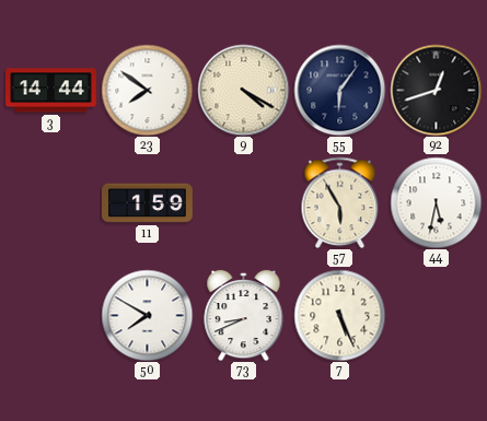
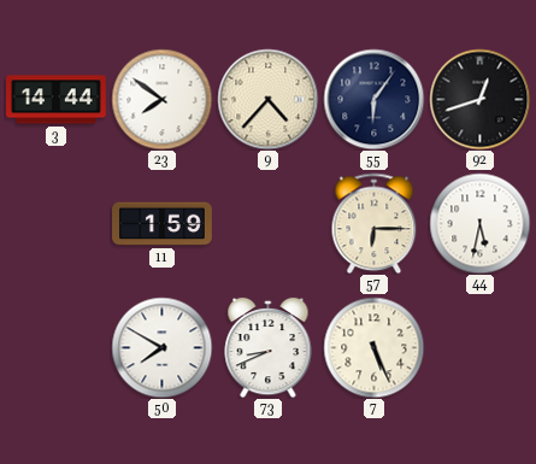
9: 4:20 -> 4:37
57: 5:55 -> 6:15
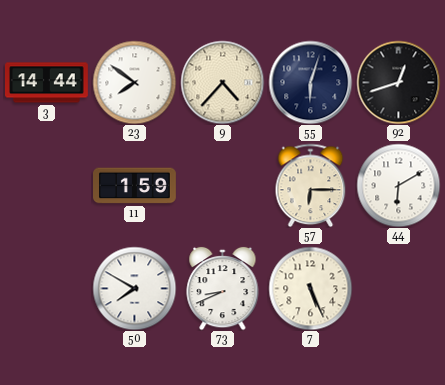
55: 6:06 -> 6:03
44: 5:32 -> 6:10
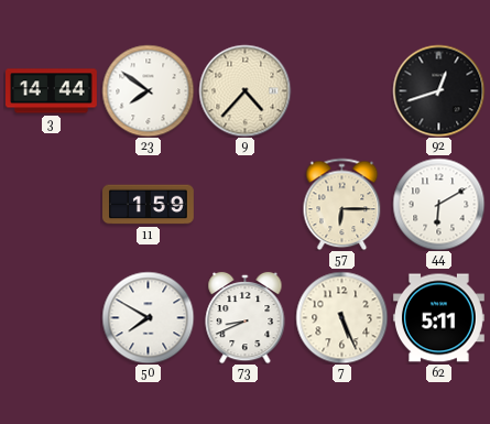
55: 6:03 -> none
62: none -> 5:11
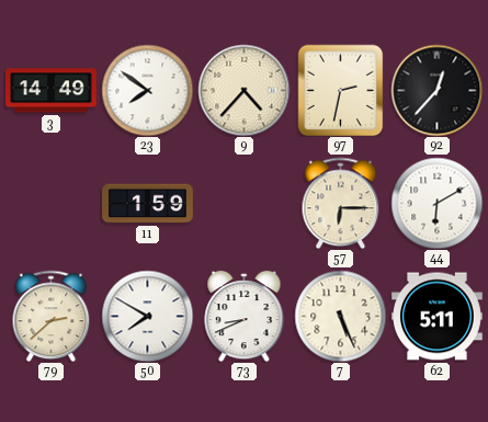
3: 14:44 -> 14:49
97: none -> 2:32
92: 12:42 -> 12:37
79: none -> 2:38
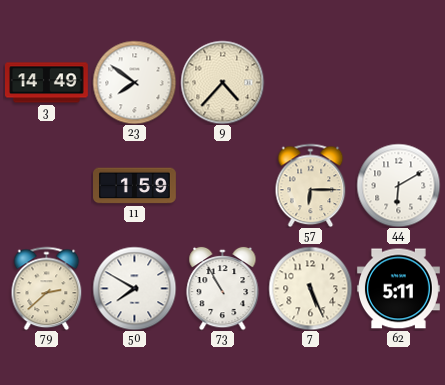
97: 2:32 -> none
92: 12:37 -> none
73: 8:41 -> 10:55
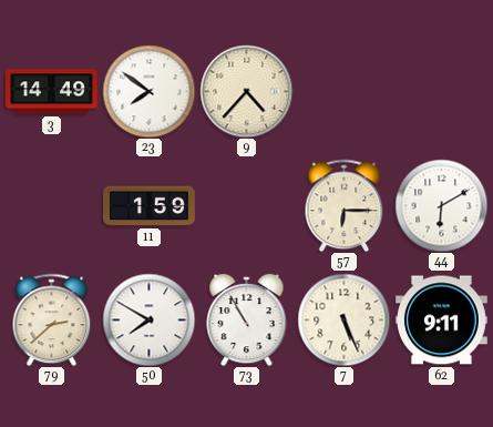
62: 5:11 -> 9:11
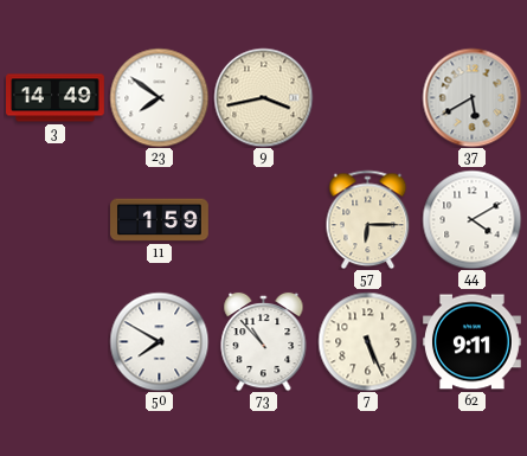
9: 4:37 -> 3:43
37: none -> 5:40
44: 6:10 -> 4:10
79: 2:38 -> none
73: 10:55 -> 10:53
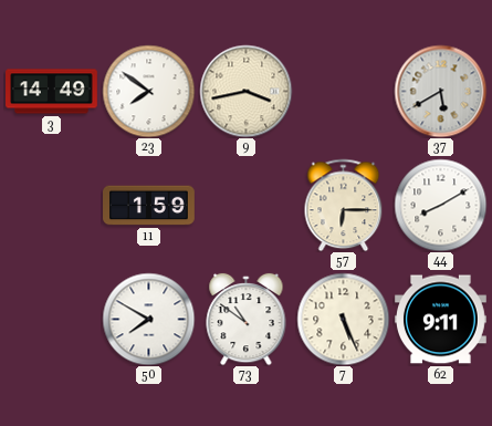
44: 4:10 -> 8:10
73: 10:53 -> 10:51
